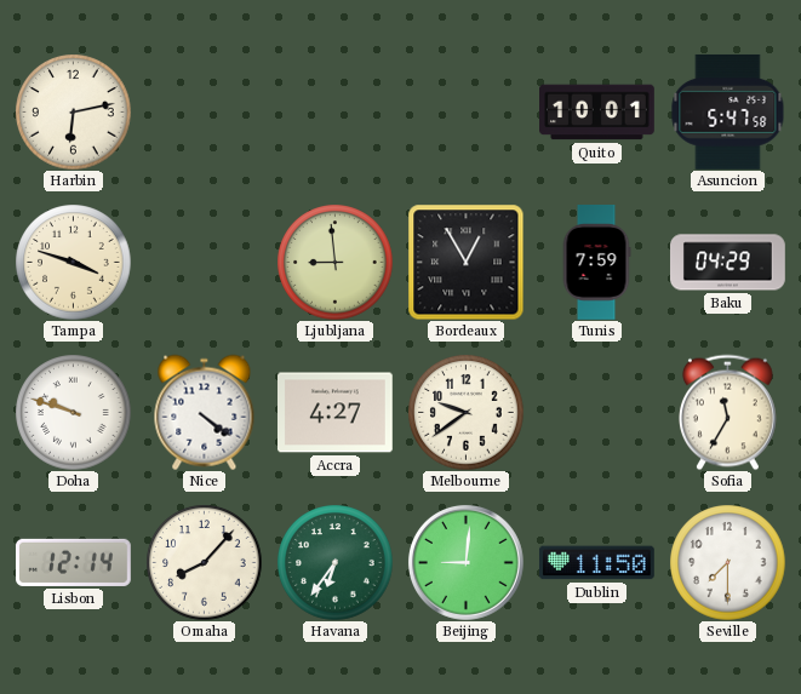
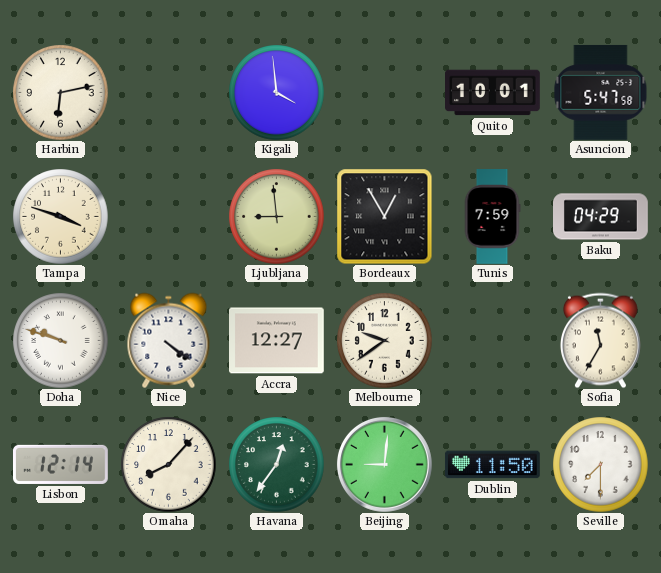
Kigali: none -> 3:59
Accra: 4:27 -> 12:27
Havana: 6:36 -> 12:36
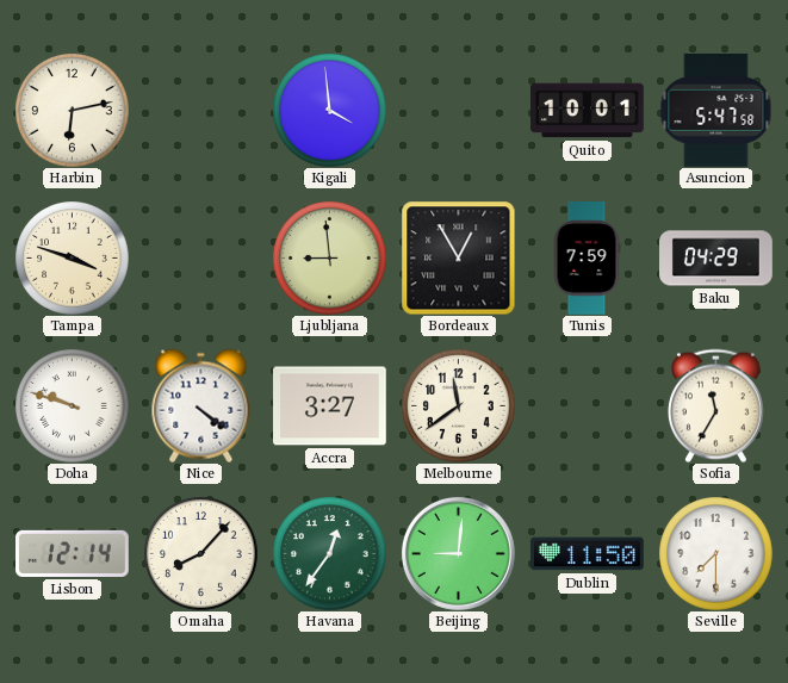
Accra: 12:27 -> 3:27
Melbourne: 9:39 -> 11:39
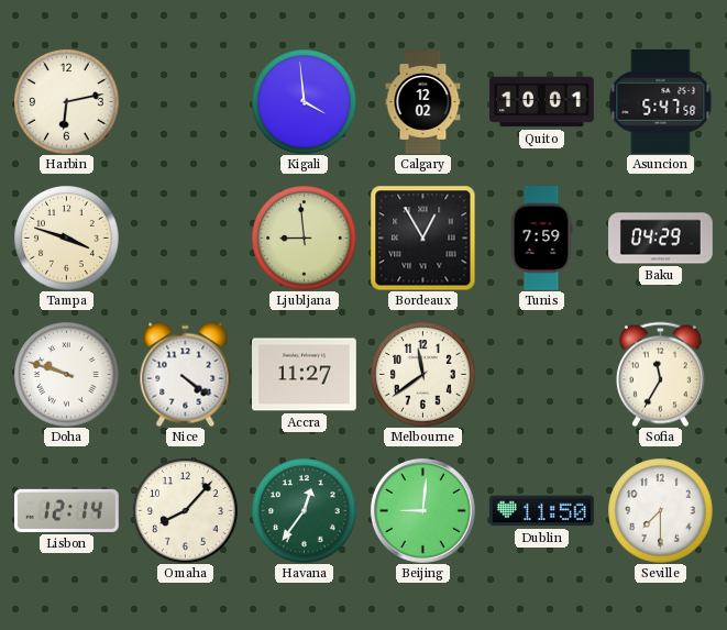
Calgary: none -> 12:02
Accra: 3:27 -> 11:27
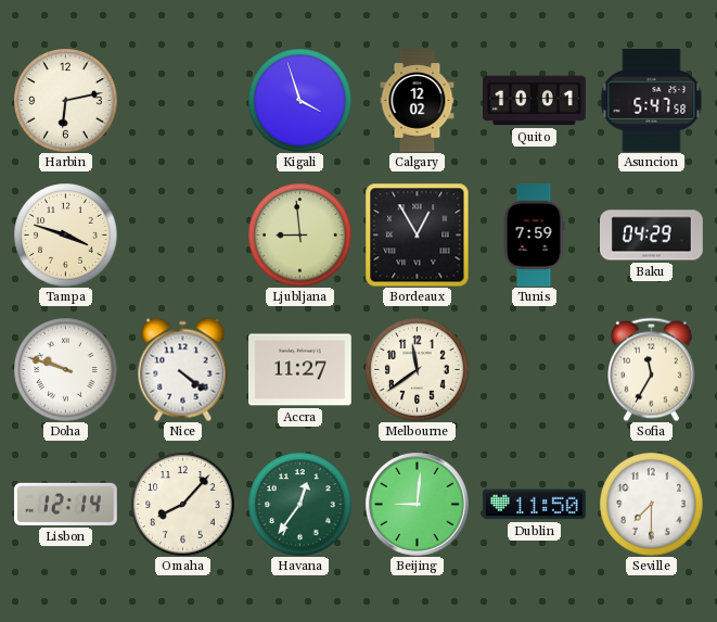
Kigali: 3:59 -> 3:57
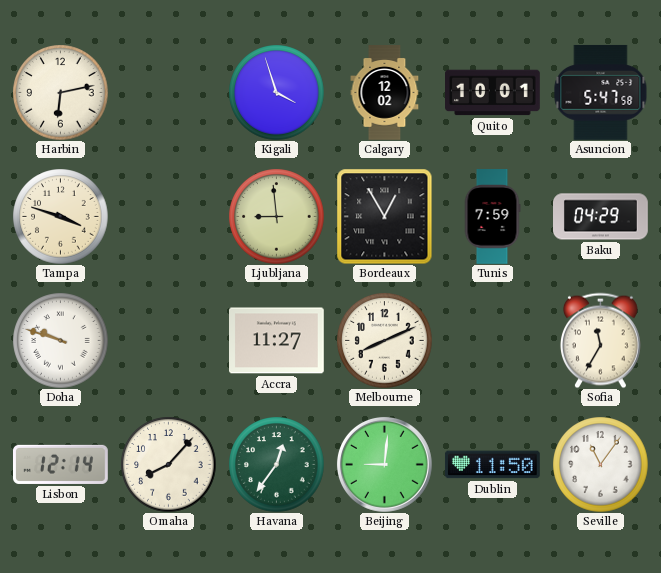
Nice: 4:21 -> none
Melbourne: 11:39 -> 8:11
Seville: 7:30 -> 11:06
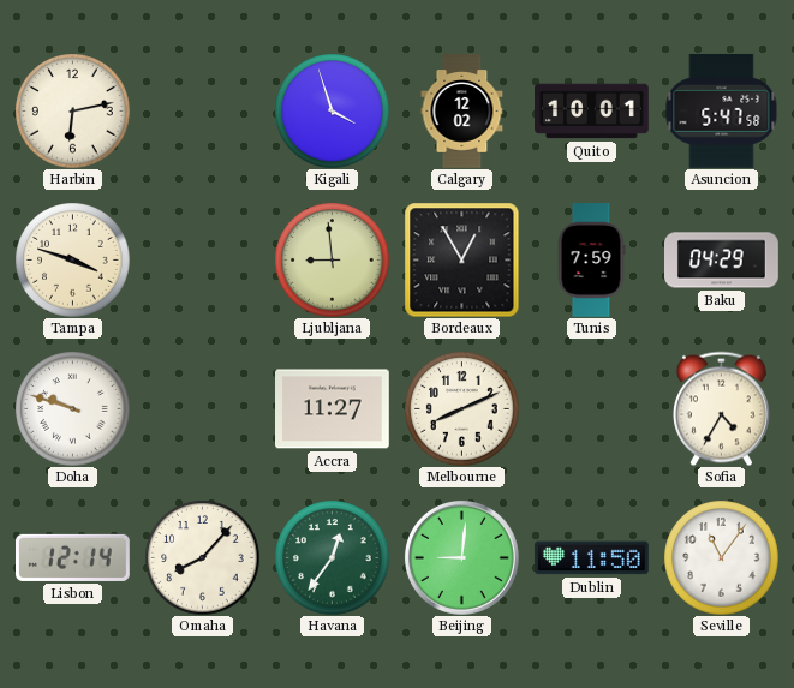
Sofia: 11:35 -> 4:35
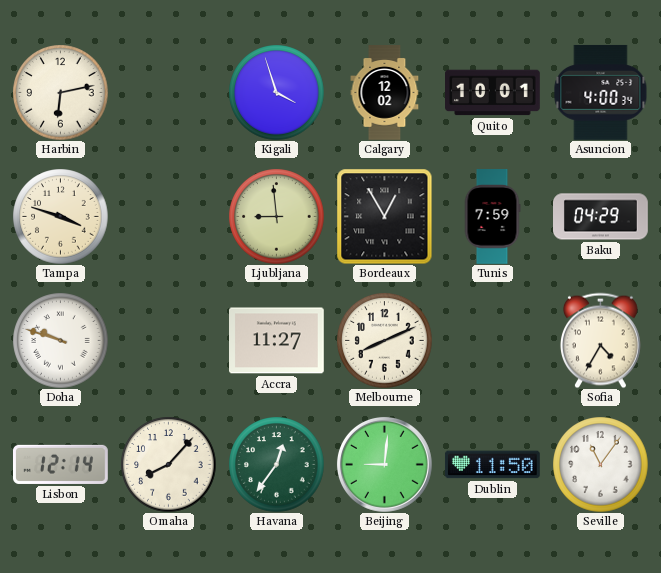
Asuncion: 5:47 -> 4:00
